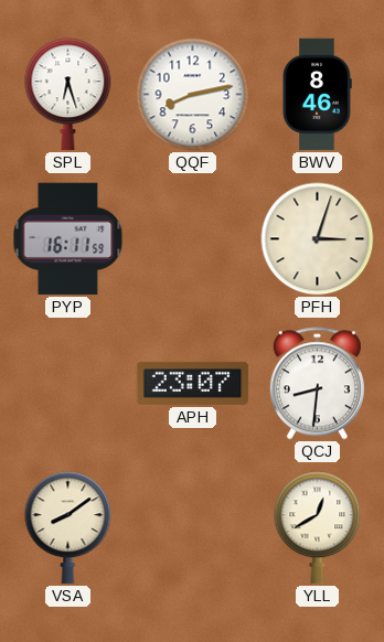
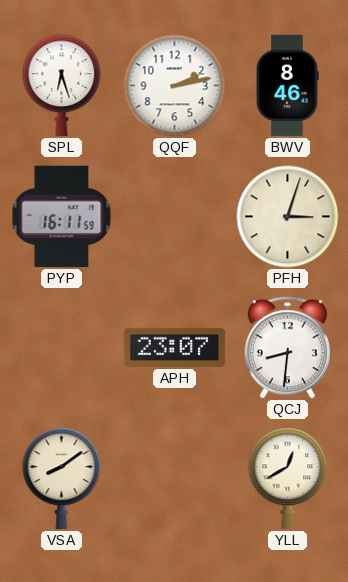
QQF: 8:13 -> 2:13
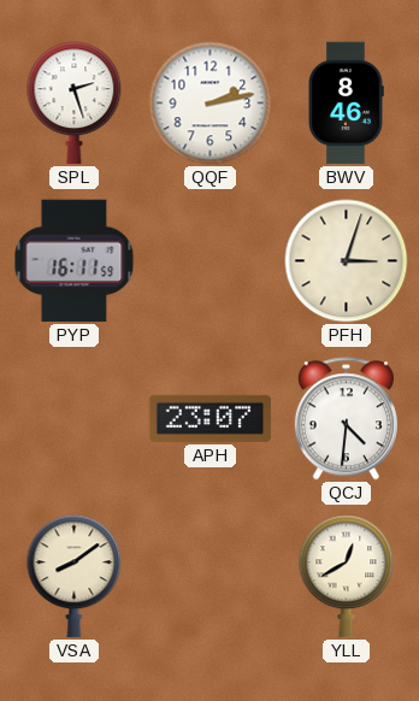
SPL: 6:27 -> 2:27
QCJ: 8:31 -> 4:31
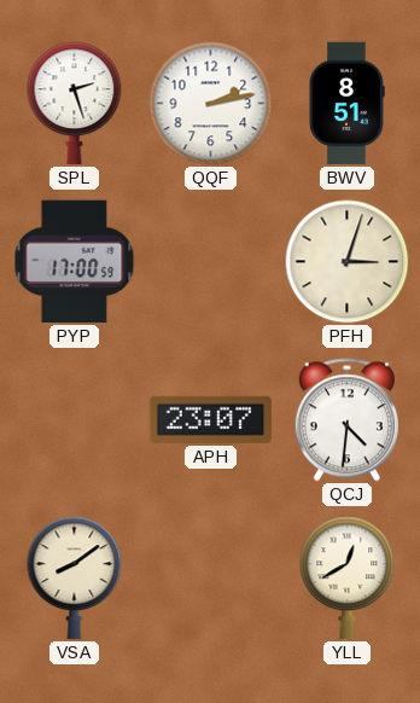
BWV: 8:46 -> 8:51
PYP: 16:11 -> 17:00
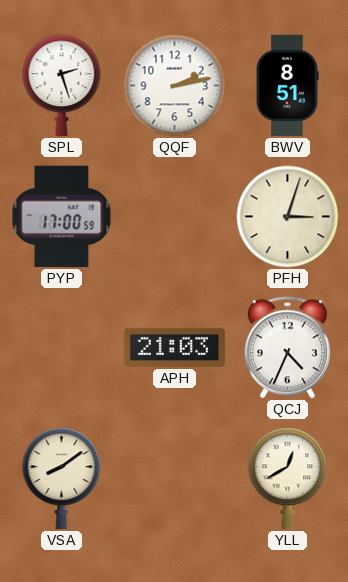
APH: 23:07 -> 21:03
QCJ: 4:31 -> 4:34
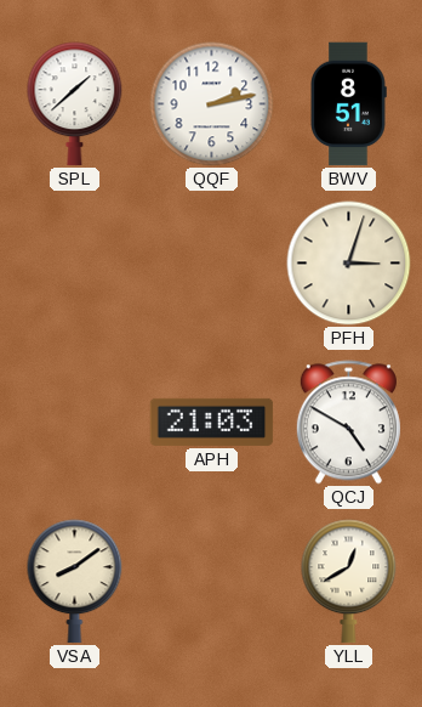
SPL: 2:27 -> 1:38
PYP: 17:00 -> none
QCJ: 4:34 -> 4:50
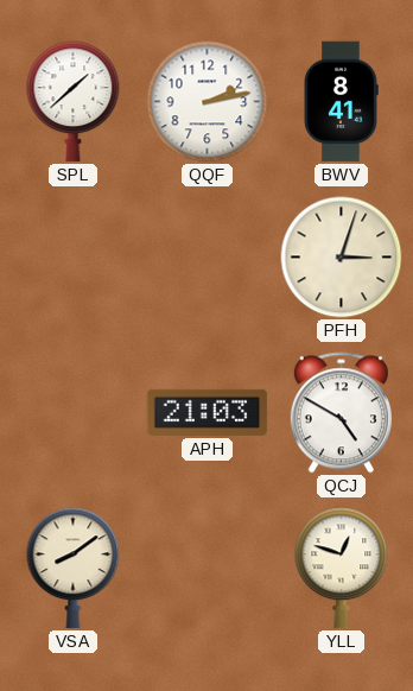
BWV: 8:51 -> 8:41
YLL: 12:40 -> 12:48
